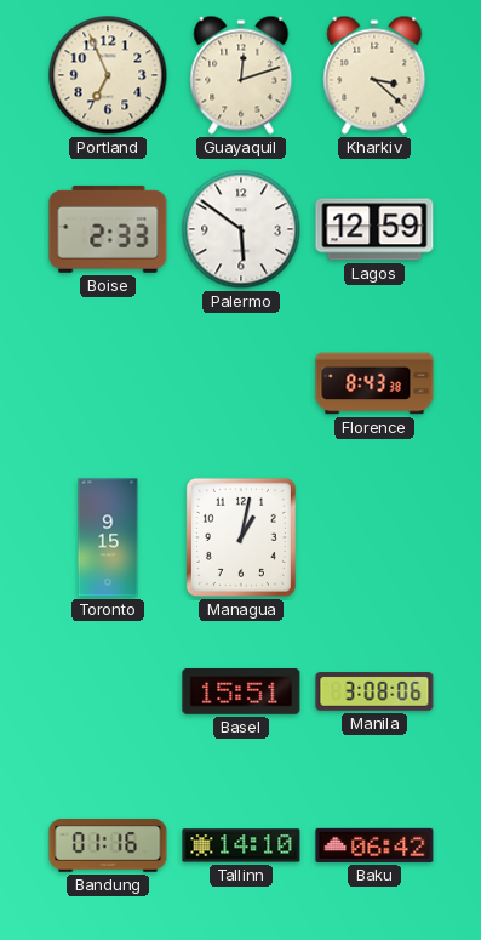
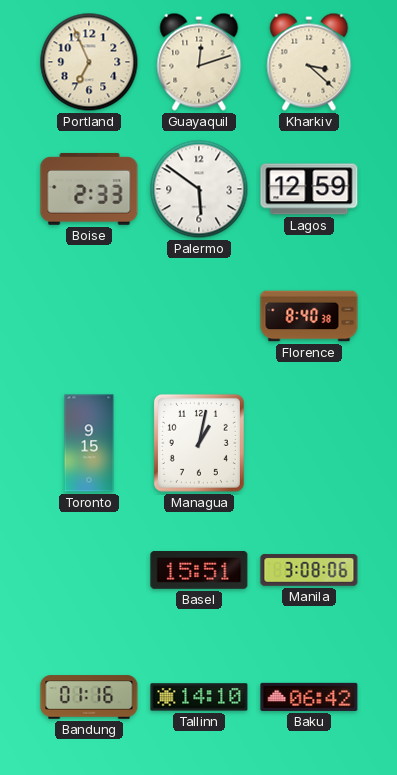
Florence: 8:43 -> 8:40
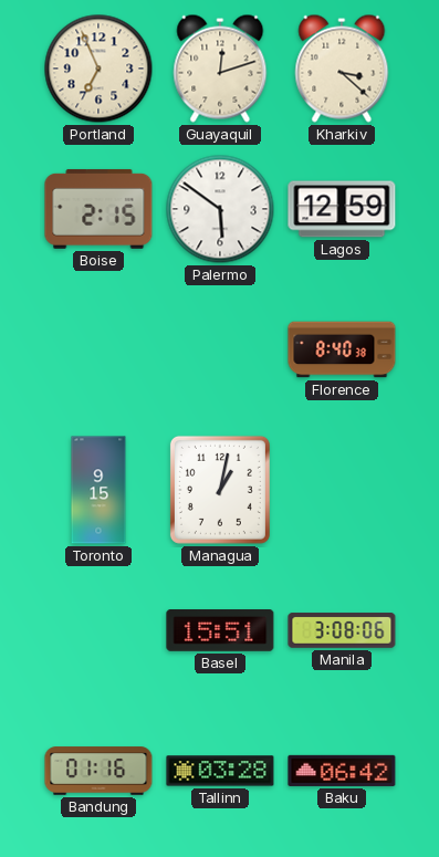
Boise: 2:33 -> 2:15
Tallinn: 14:10 -> 03:28
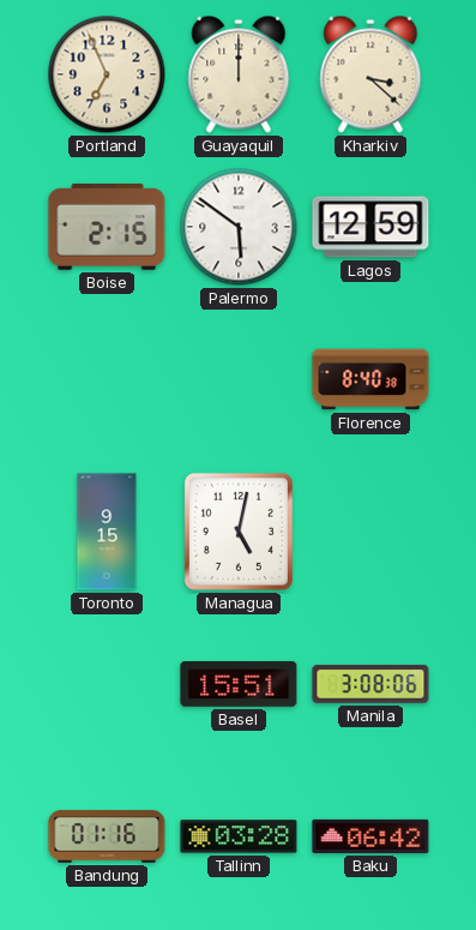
Guayaquil: 12:12 -> 12:00
Managua: 1:02 -> 5:02
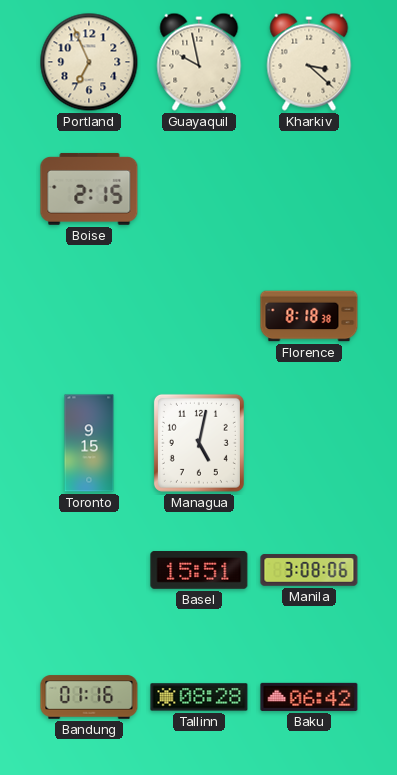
Guayaquil: 12:00 -> 9:58
Palermo: 5:51 -> none
Lagos: 12:59 -> none
Florence: 8:40 -> 8:18
Tallinn: 03:28 -> 08:28
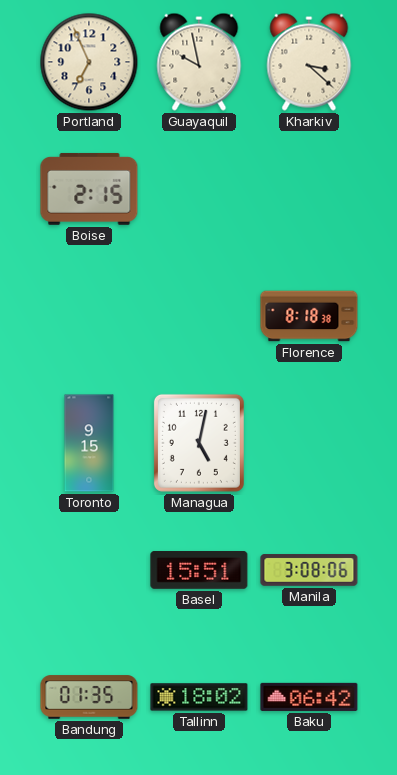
Bandung: 01:16 -> 01:35
Tallinn: 08:28 -> 18:02
